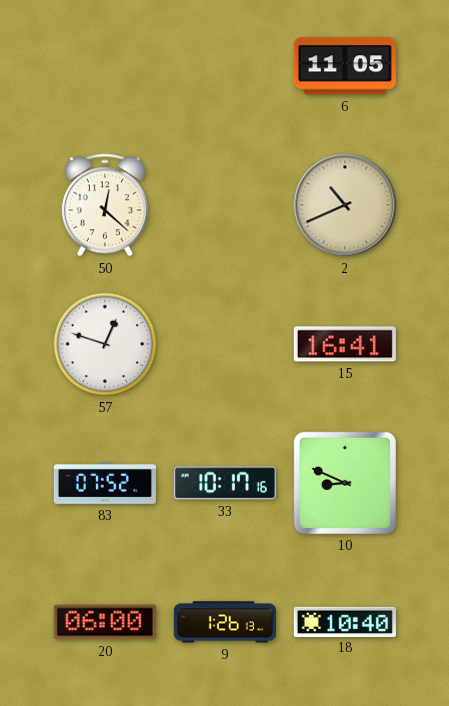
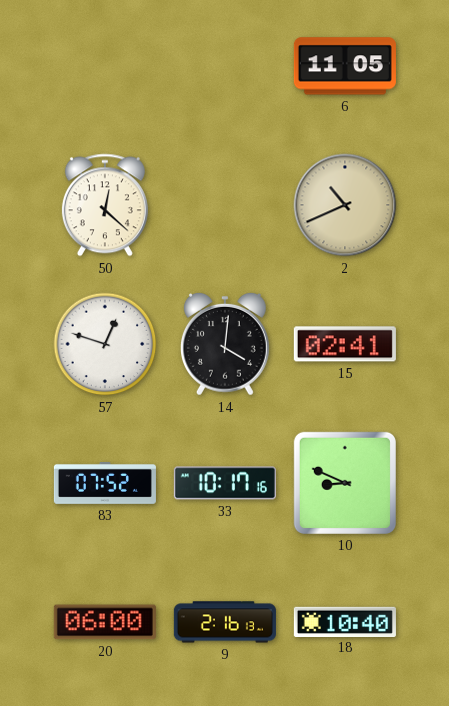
14: none -> 4:01
15: 16:41 -> 02:41
9: 1:26 -> 2:16
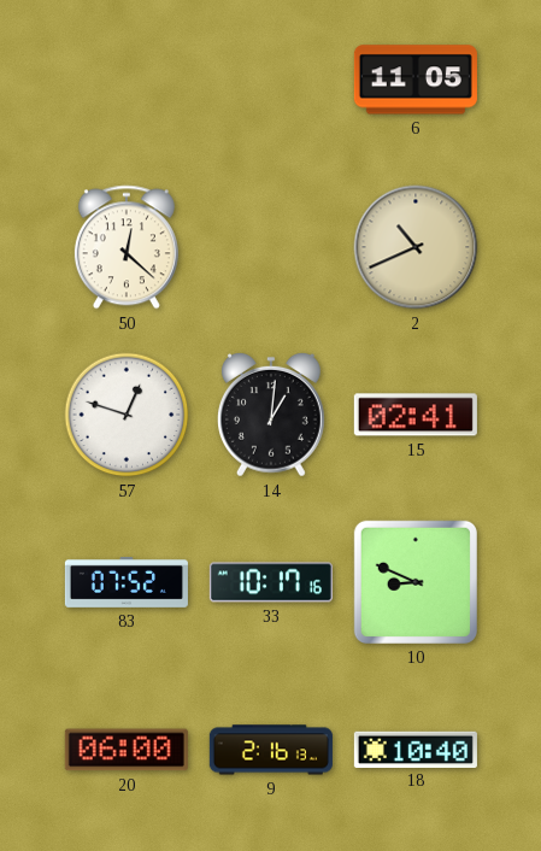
14: 4:01 -> 1:01
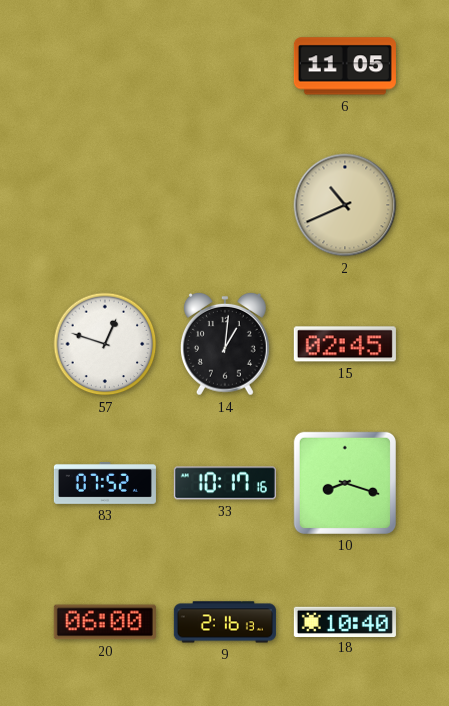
50: 12:22 -> none
15: 02:41 -> 02:45
10: 8:49 -> 8:18
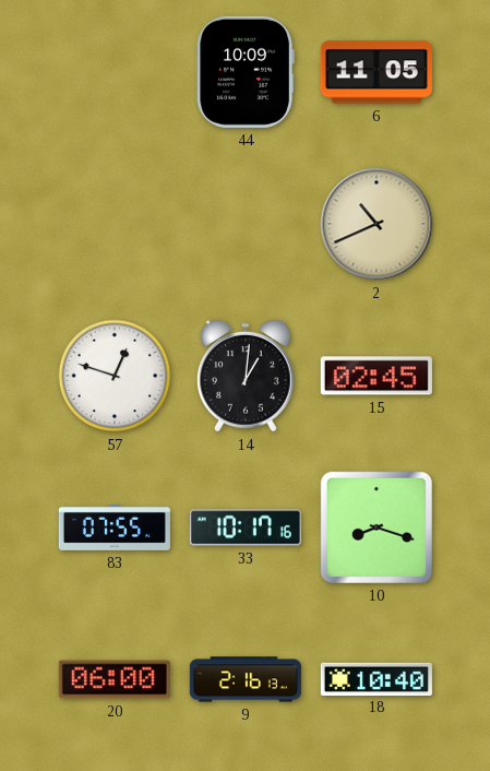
44: none -> 10:09
83: 07:52 -> 07:55
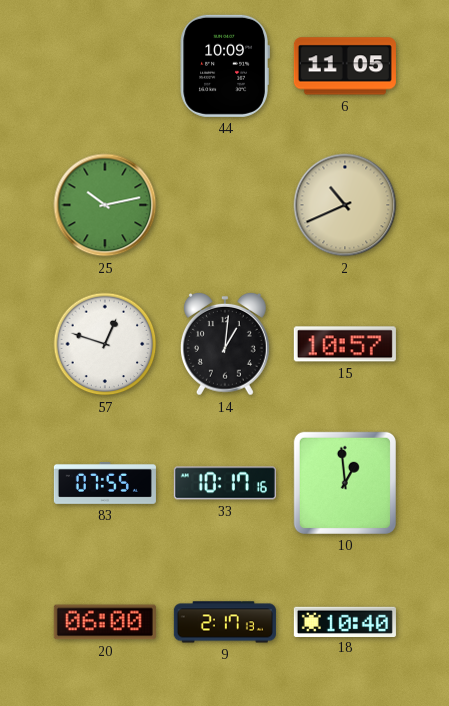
25: none -> 10:13
15: 02:45 -> 10:57
10: 8:18 -> 12:59
9: 2:16 -> 2:17
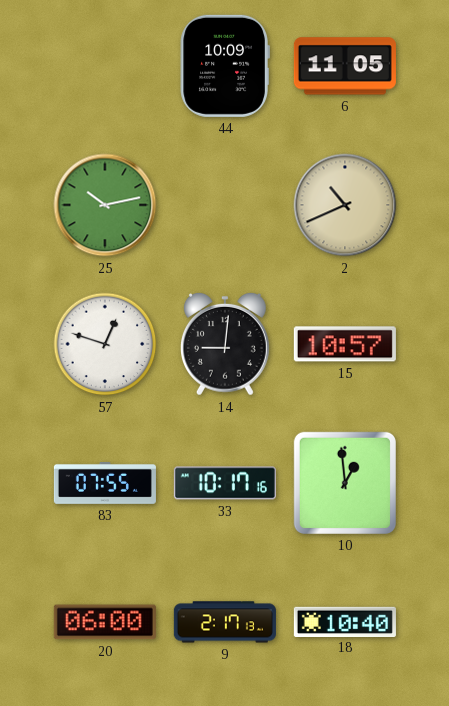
14: 1:01 -> 9:01
